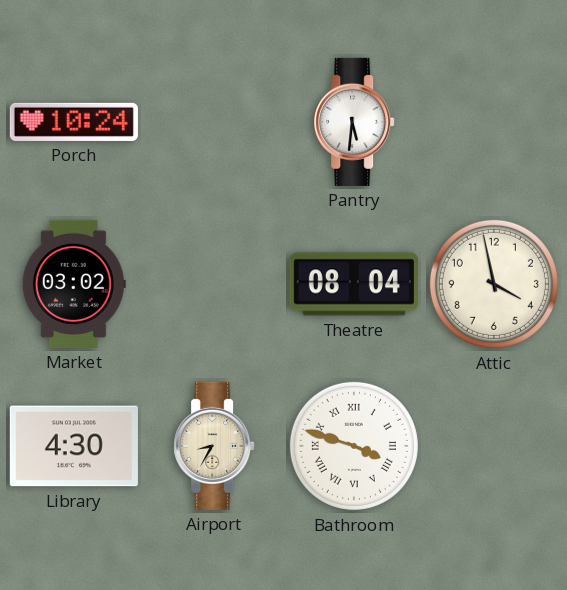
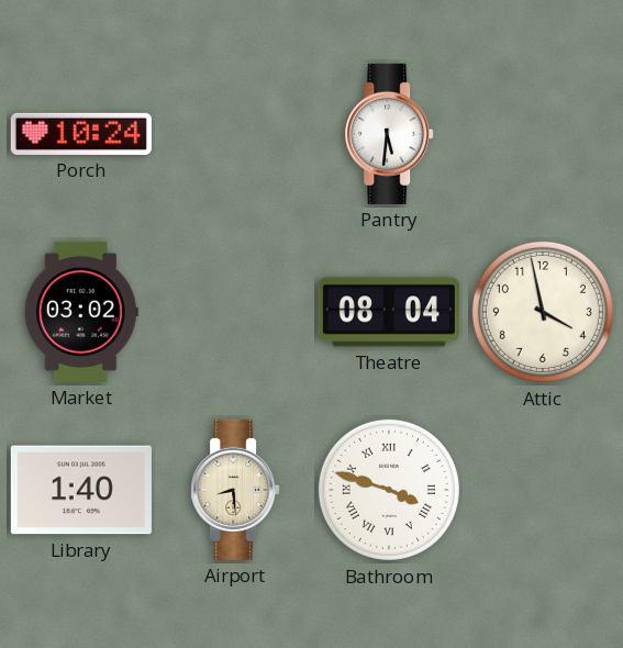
Library: 4:30 -> 1:40
Airport: 8:35 -> 8:29
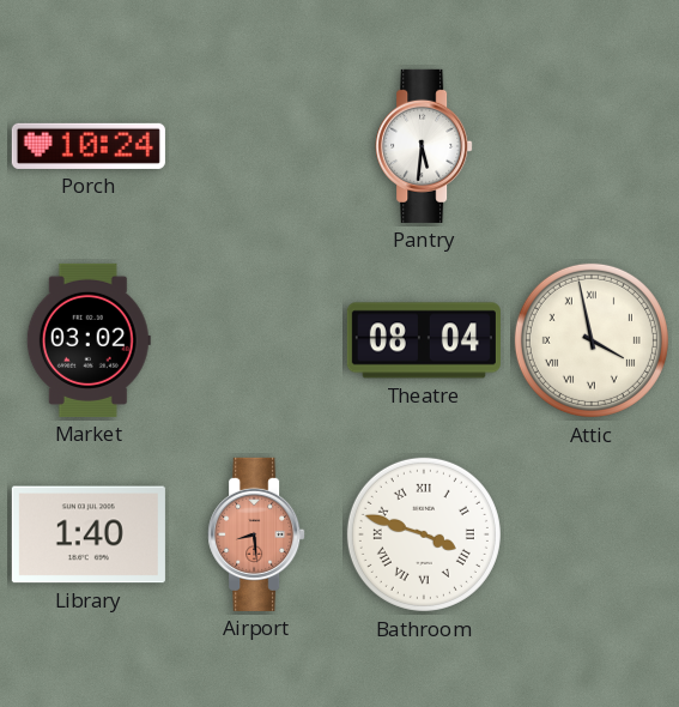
Attic numerals: Arabic -> Roman
Airport dial: cream -> salmon
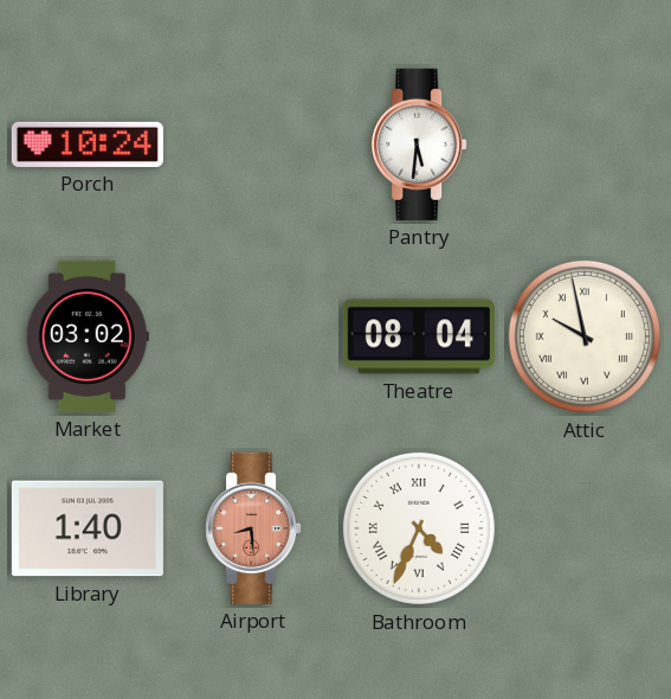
Attic: 3:58 -> 9:58
Bathroom: 3:48 -> 4:34
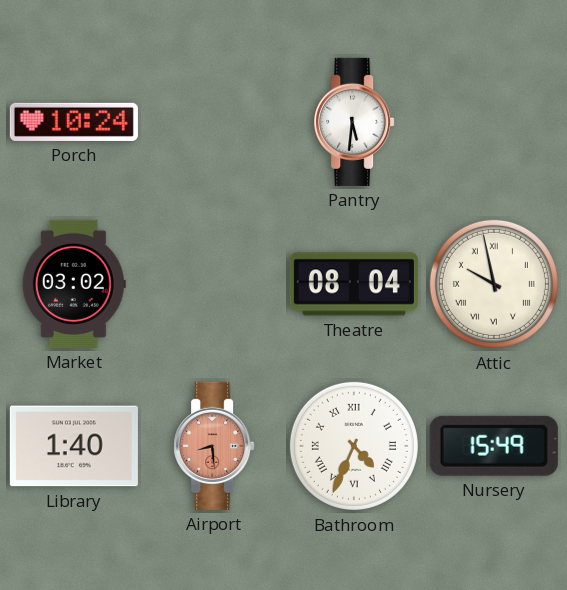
Nursery: none -> 15:49
